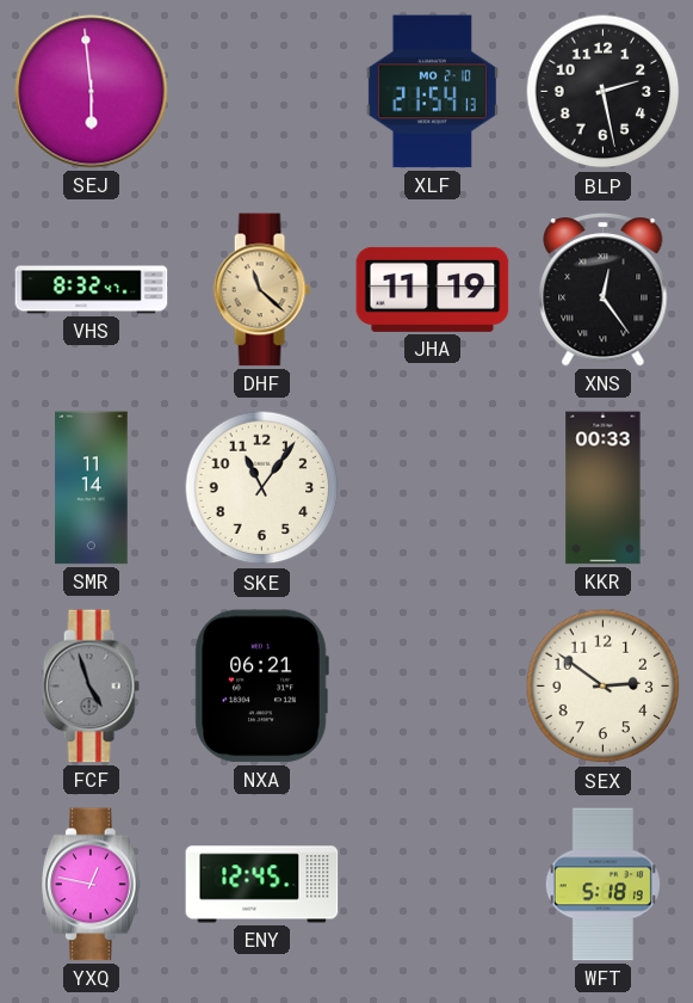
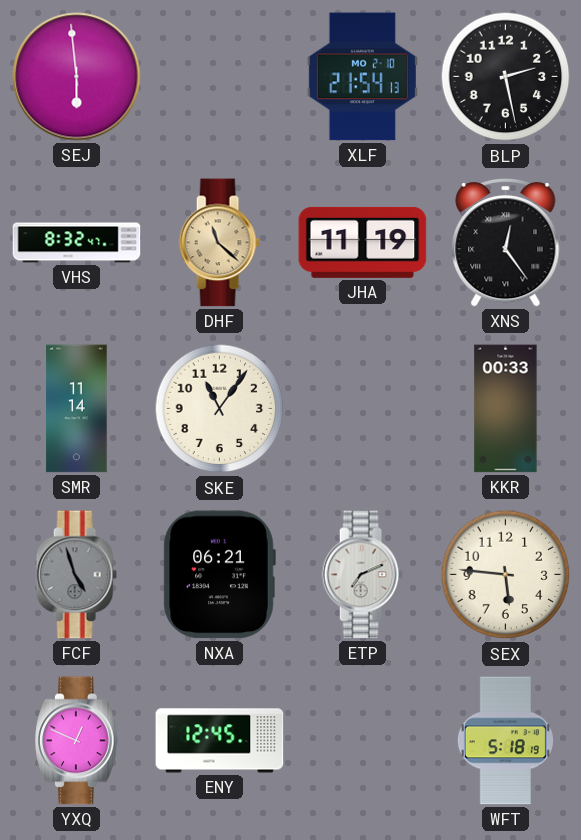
ETP: none -> 7:11
SEX: 2:51 -> 5:46
YXQ: 12:47 -> 12:49
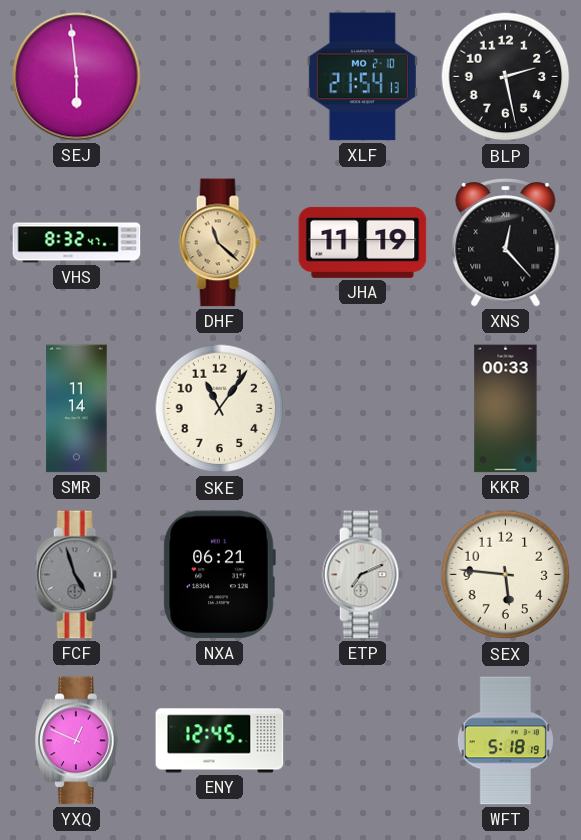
XNS: 12:24 -> 12:23
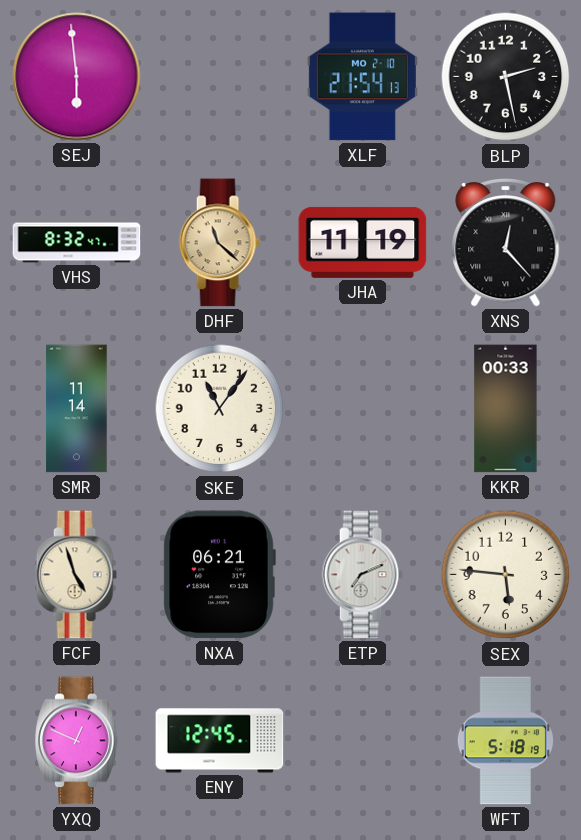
FCF dial: grey -> cream
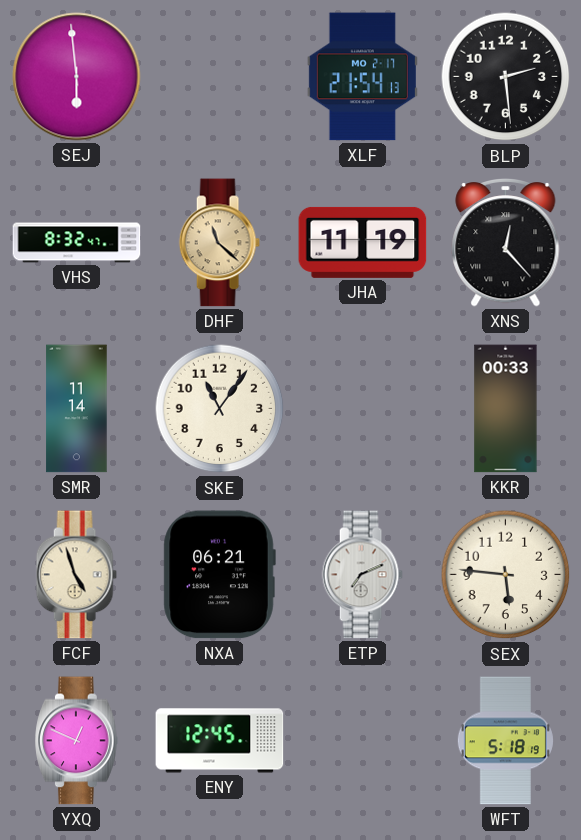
XLF date: MO 2-10 -> MO 2-17
BLP: 2:28 -> 2:29
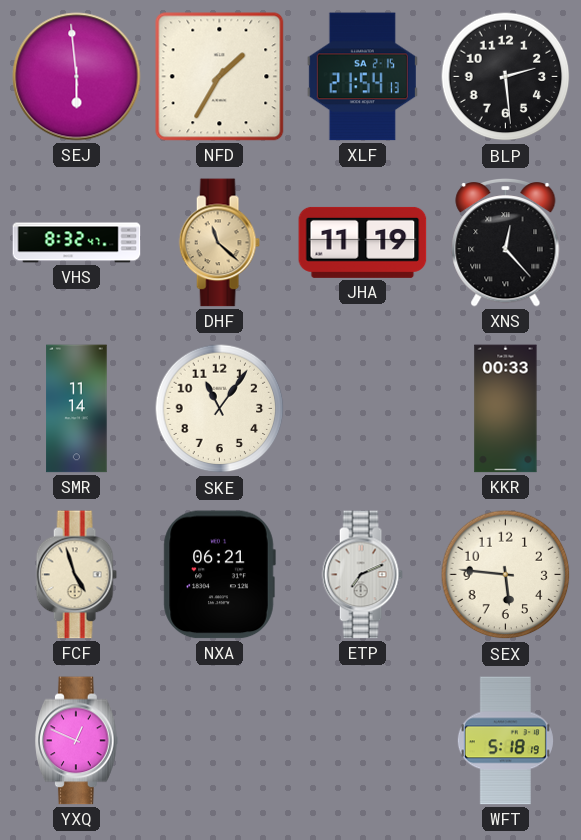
NFD: none -> 1:35
XLF date: MO 2-17 -> SA 2-15
ENY: 12:45 -> none
